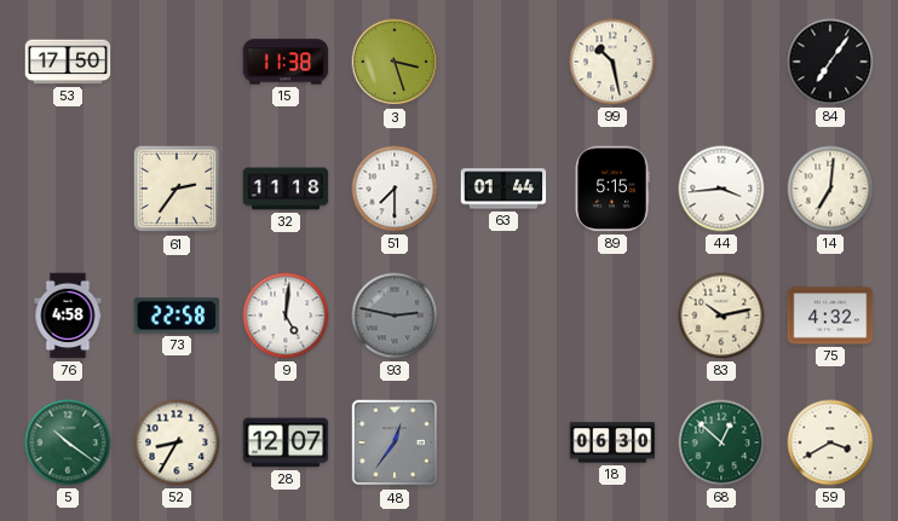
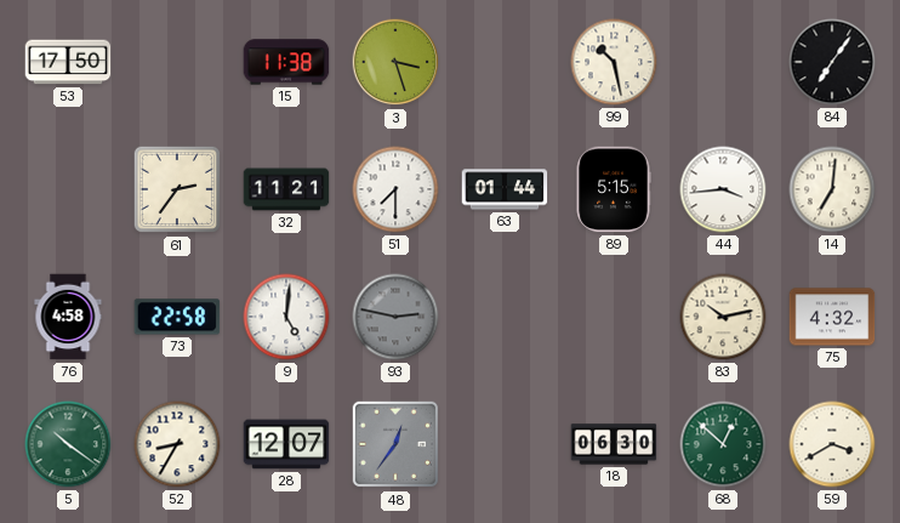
32: 11:18 -> 11:21
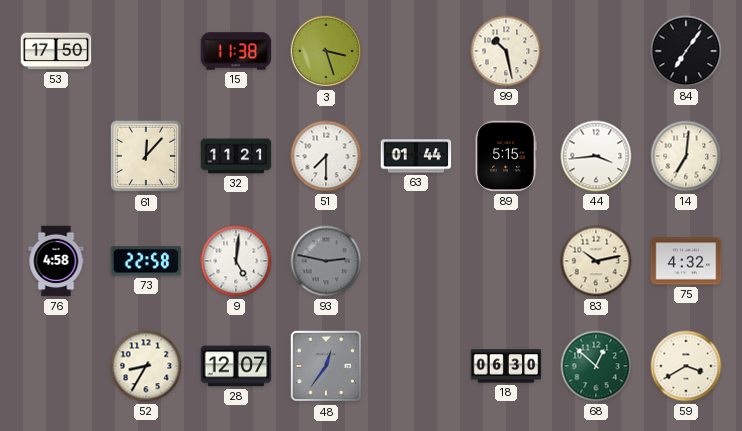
61: 2:36 -> 12:07
5: 10:21 -> none
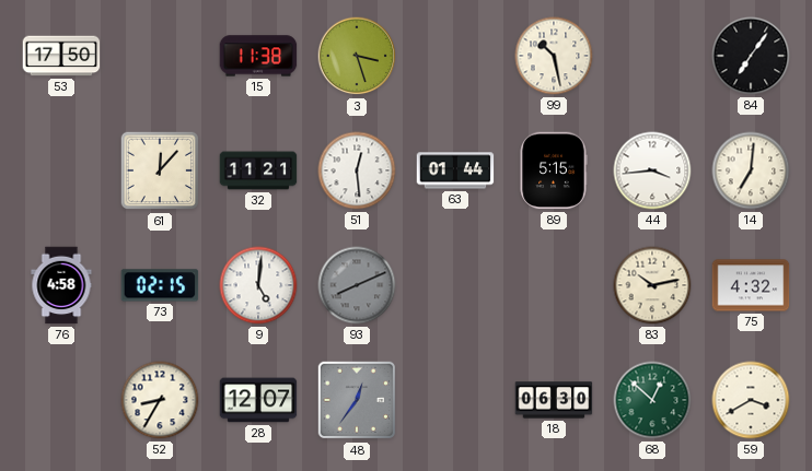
51: 7:30 -> 12:29
73: 22:58 -> 02:15
93: 2:47 -> 8:11
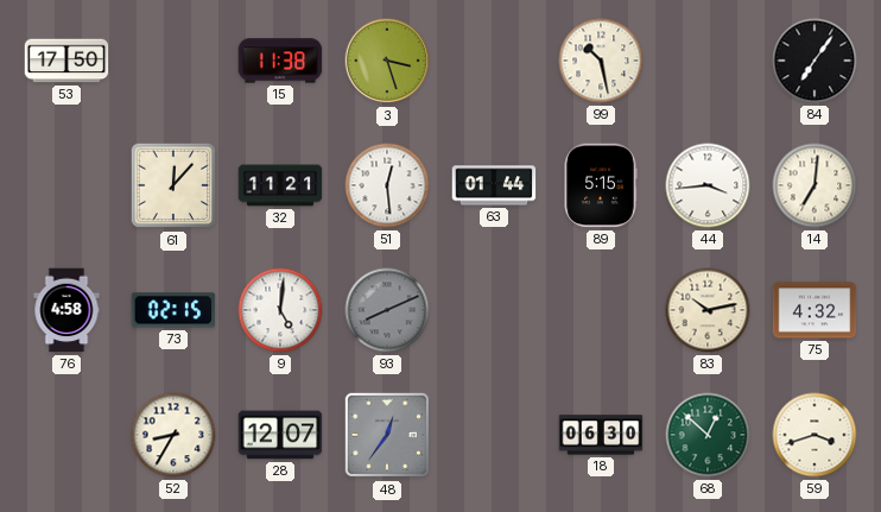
59: 3:40 -> 3:42
